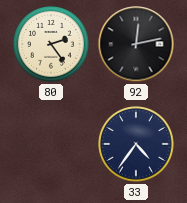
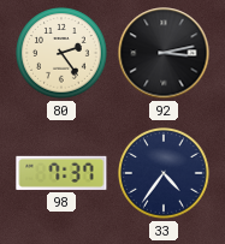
92: 12:13 -> 3:13
98: none -> 7:37
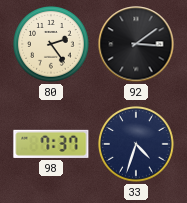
92: 3:13 -> 3:09
33: 4:36 -> 4:33
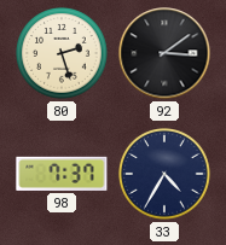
80: 2:24 -> 2:27
33: 4:33 -> 4:35
